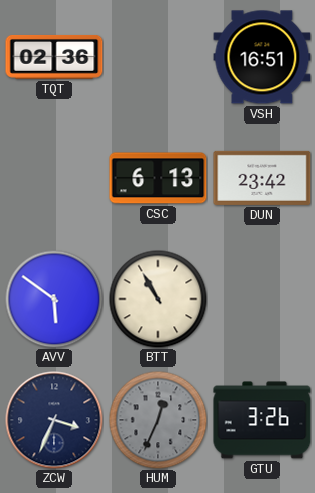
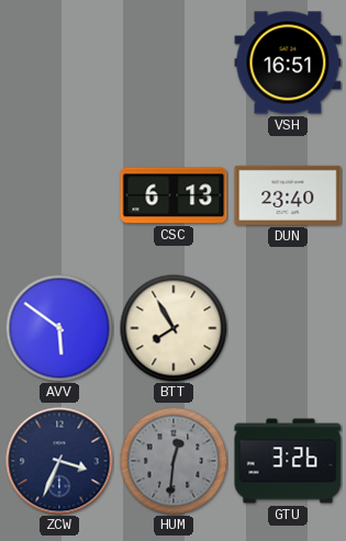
TQT: 02:36 -> none
DUN: 23:42 -> 23:40
BTT: 10:55 -> 7:55
HUM: 12:34 -> 12:31
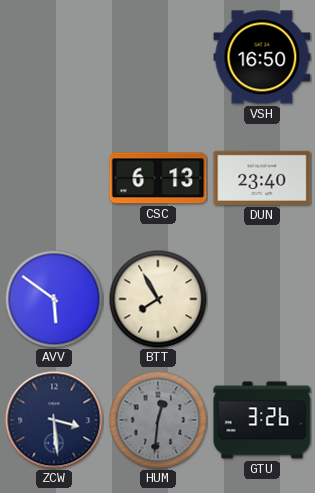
VSH: 16:51 -> 16:50
ZCW: 3:34 -> 3:29
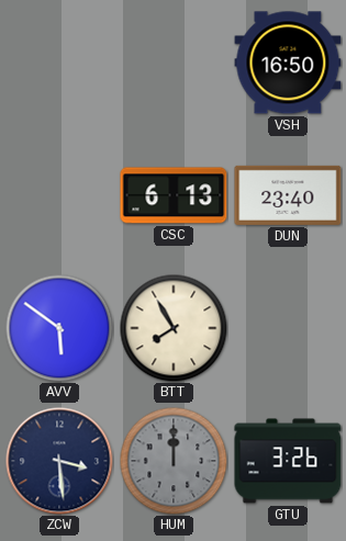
HUM: 12:31 -> 12:00
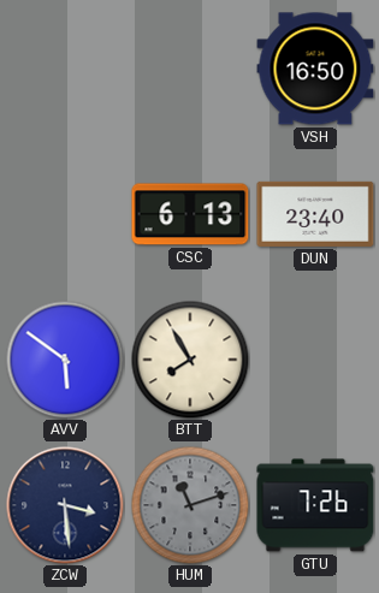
HUM: 12:00 -> 11:12
GTU: 3:26 -> 7:26
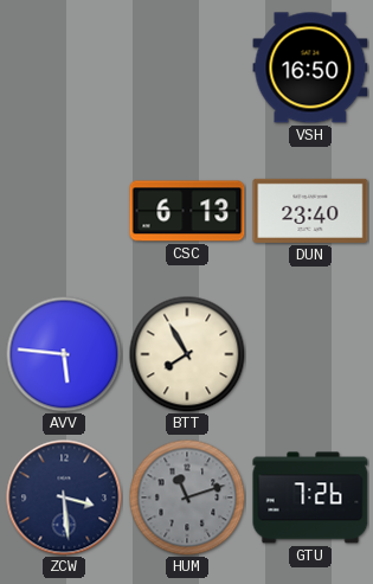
AVV: 5:51 -> 5:46
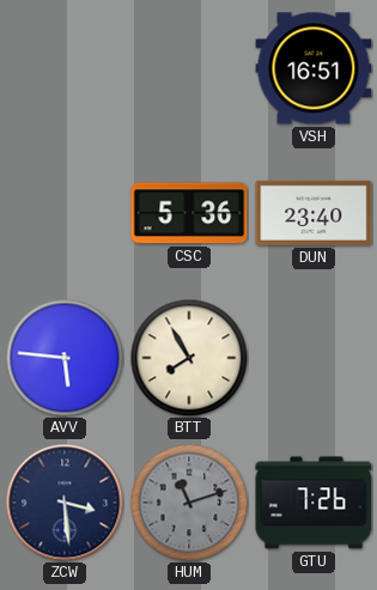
VSH: 16:50 -> 16:51
CSC: 6:13 -> 5:36
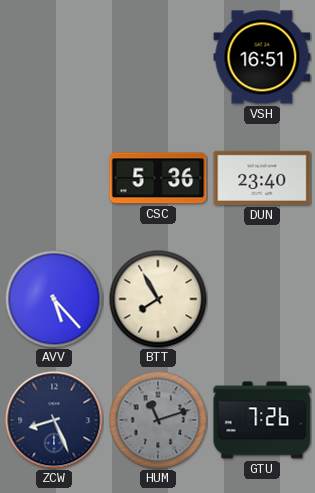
AVV: 5:46 -> 5:23
ZCW: 3:29 -> 8:26
